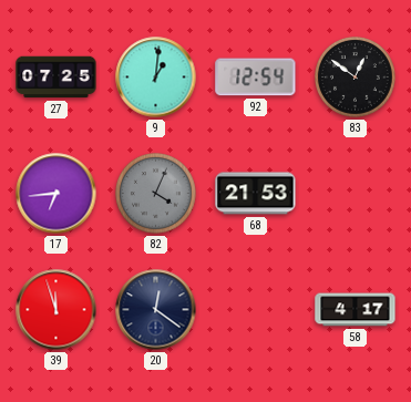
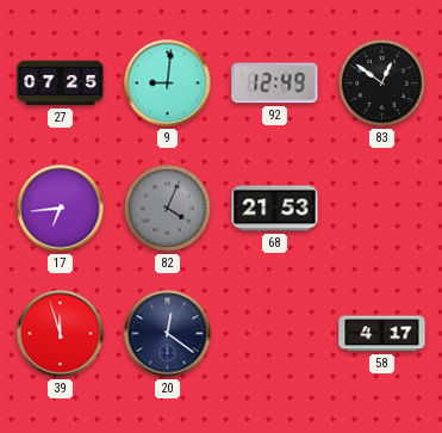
9: 1:01 -> 9:01
92: 12:54 -> 12:49
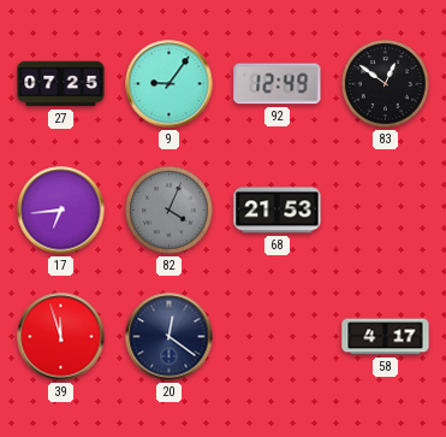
9: 9:01 -> 9:06
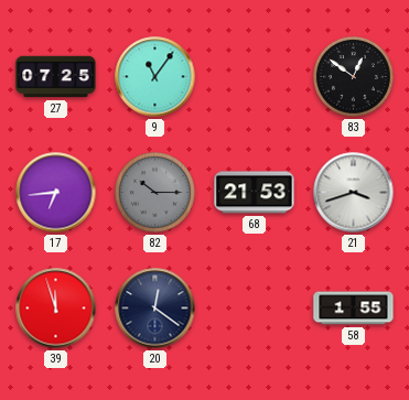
9: 9:06 -> 11:06
92: 12:49 -> none
82: 4:04 -> 10:15
21: none -> 3:42
58: 4:17 -> 1:55
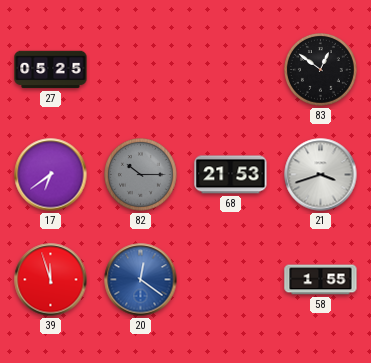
27: 07:25 -> 05:25
9: 11:06 -> none
17: 6:44 -> 6:39
20 dial: navy -> blue
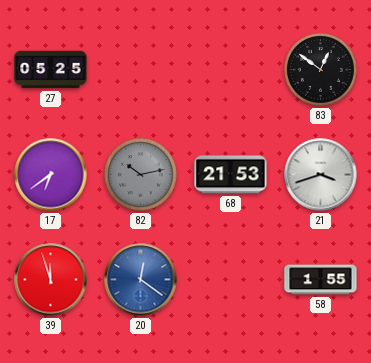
82: 10:15 -> 10:13
